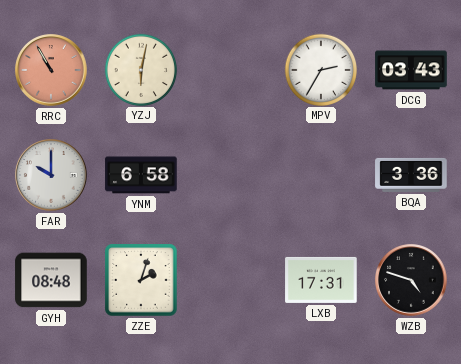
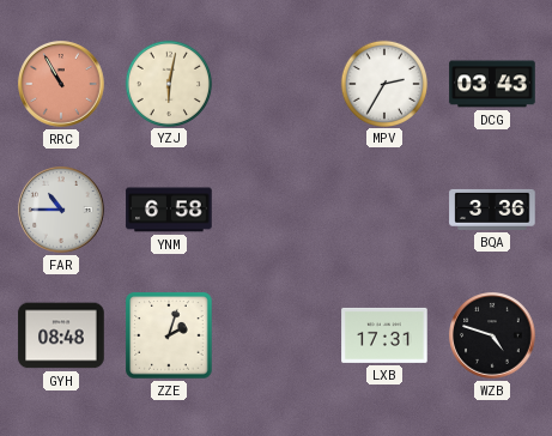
FAR: 10:00 -> 10:45
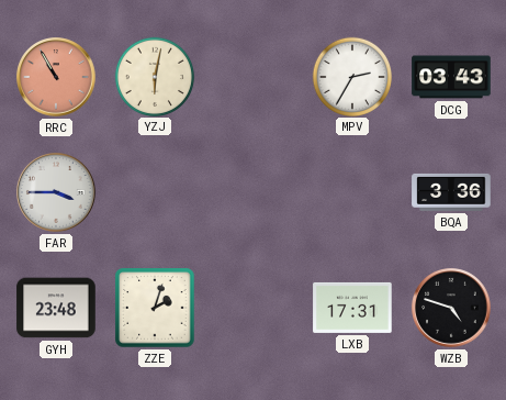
FAR: 10:45 -> 3:45
YNM: 6:58 -> none
GYH: 08:48 -> 23:48
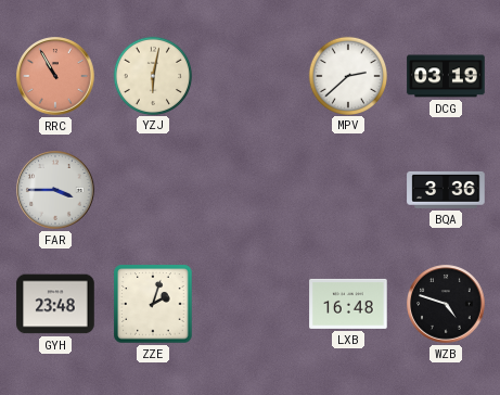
MPV: 2:35 -> 2:38
DCG: 03:43 -> 03:19
LXB: 17:31 -> 16:48
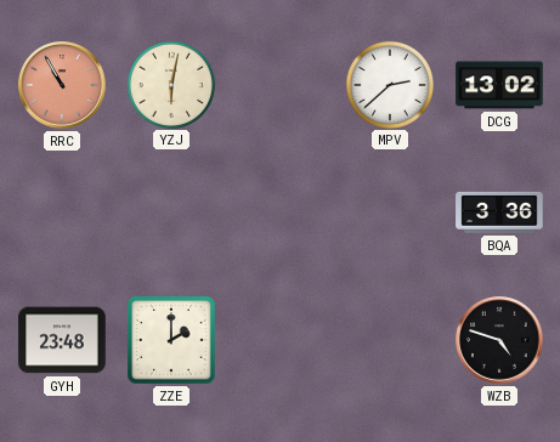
DCG: 03:19 -> 13:02
FAR: 3:45 -> none
ZZE: 2:03 -> 2:00
LXB: 16:48 -> none
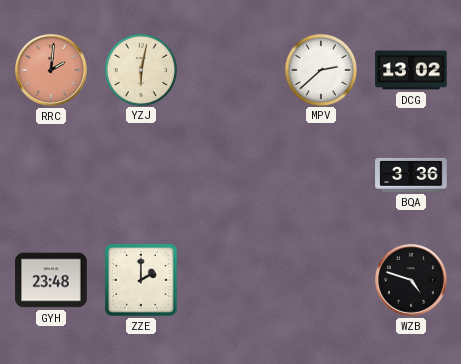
RRC: 10:55 -> 2:01
